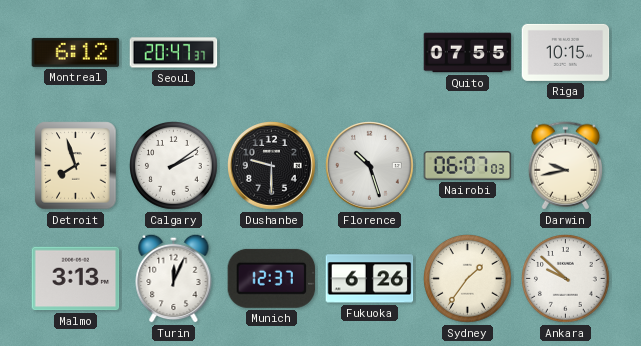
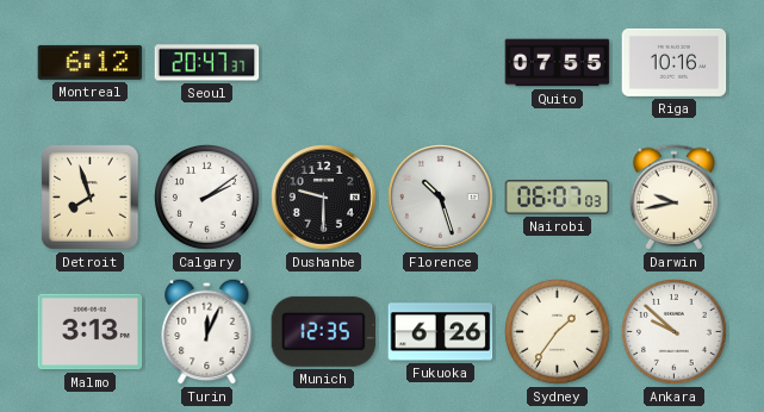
Riga: 10:15 -> 10:16
Munich: 12:37 -> 12:35
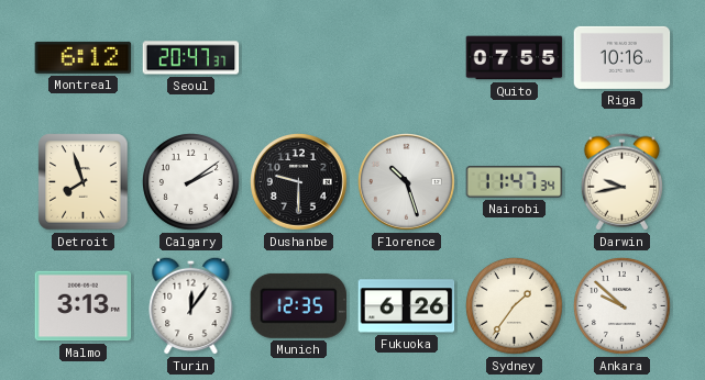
Nairobi: 06:07 -> 11:47
Turin: 12:04 -> 12:06
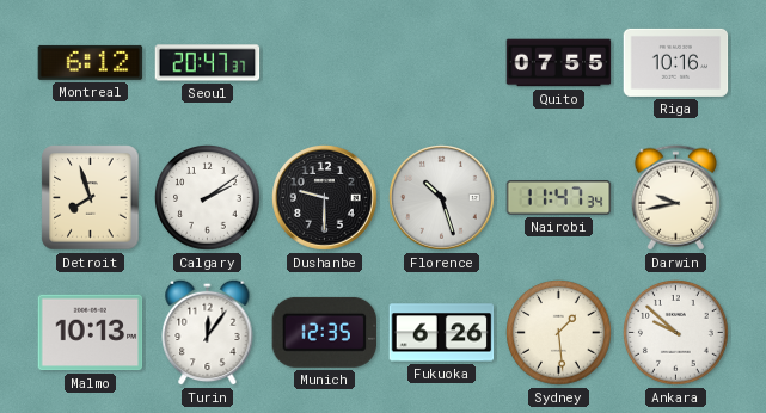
Malmo: 3:13 -> 10:13
Sydney: 1:36 -> 1:29
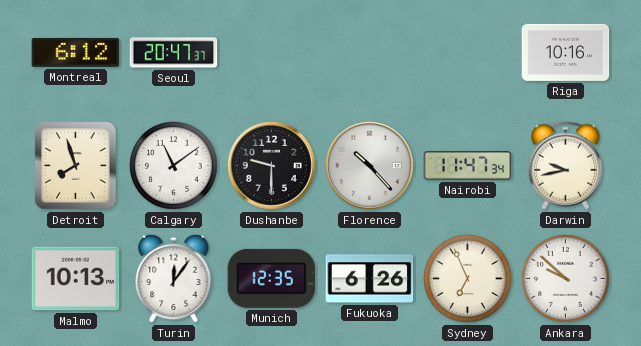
Quito: 07:55 -> none
Calgary: 2:09 -> 11:09
Florence: 10:27 -> 10:23
Sydney: 1:29 -> 6:56
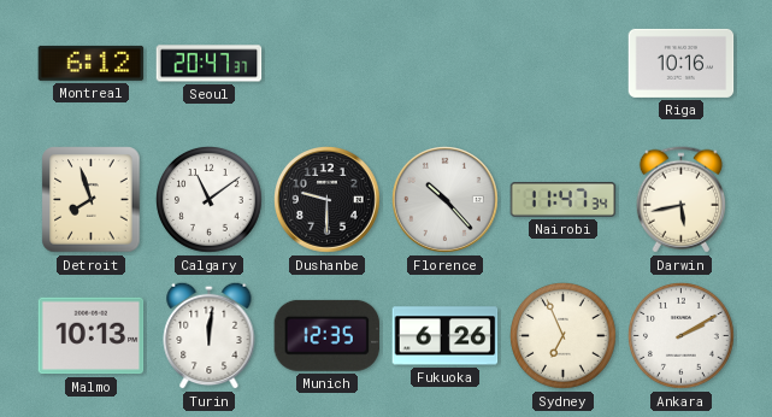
Darwin: 9:43 -> 5:43
Turin: 12:06 -> 12:01
Ankara: 9:52 -> 2:10
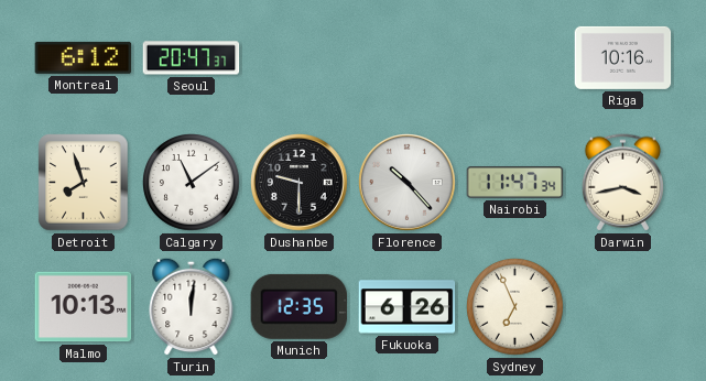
Darwin: 5:43 -> 3:43
Ankara: 2:10 -> none
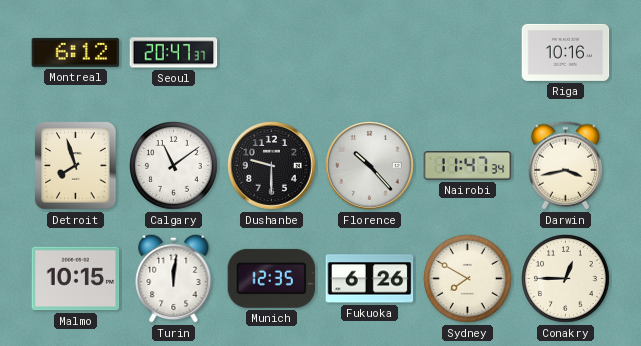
Malmo: 10:13 -> 10:15
Sydney: 6:56 -> 7:50
Conakry: none -> 12:45
